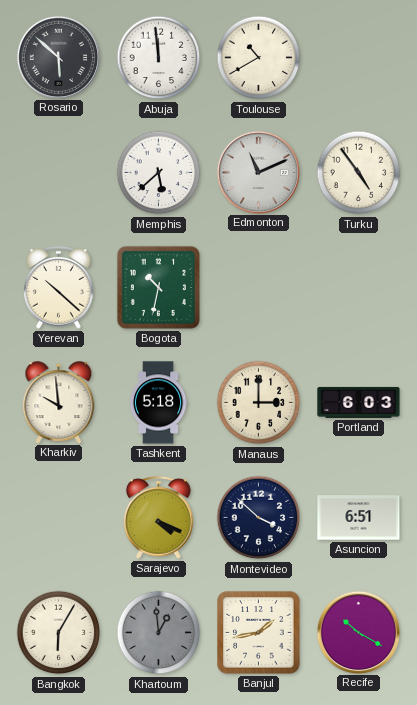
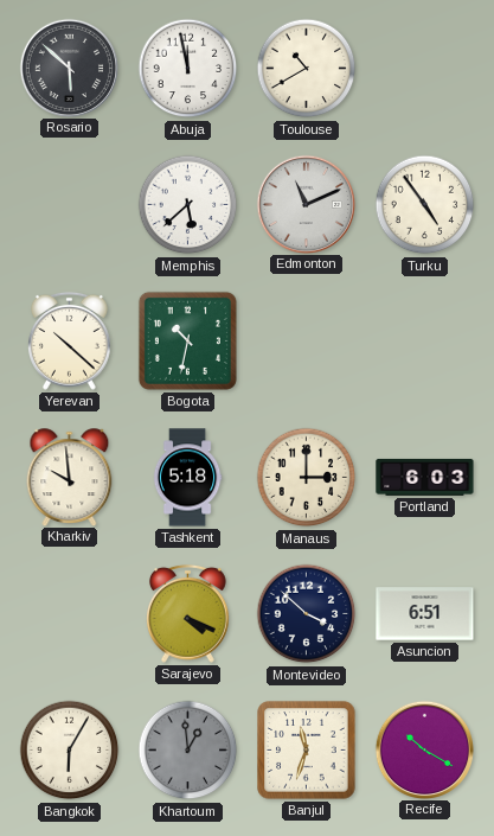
Abuja: 11:59 -> 11:58
Banjul: 1:43 -> 11:33
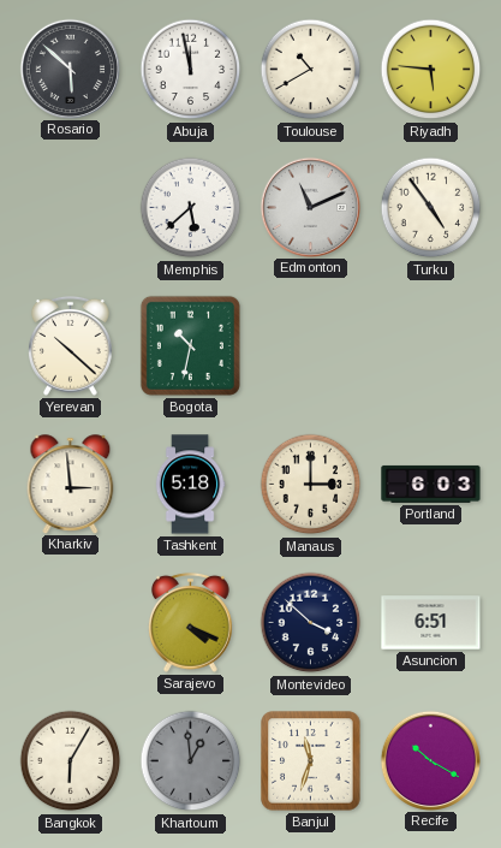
Riyadh: none -> 5:46
Kharkiv: 9:59 -> 2:59
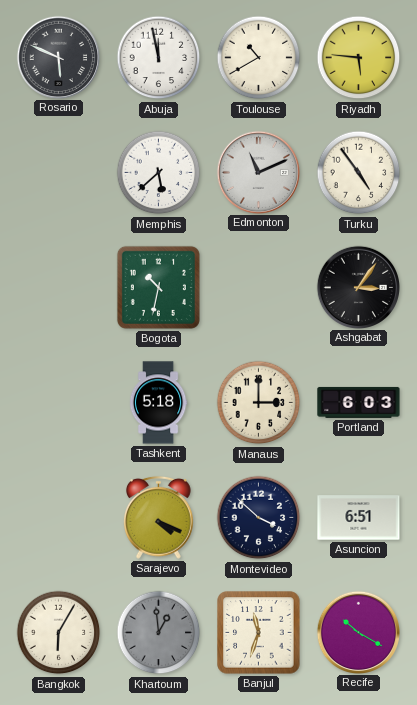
Rosario: 5:52 -> 5:49
Yerevan: 10:22 -> none
Ashgabat: none -> 3:06
Kharkiv: 2:59 -> none
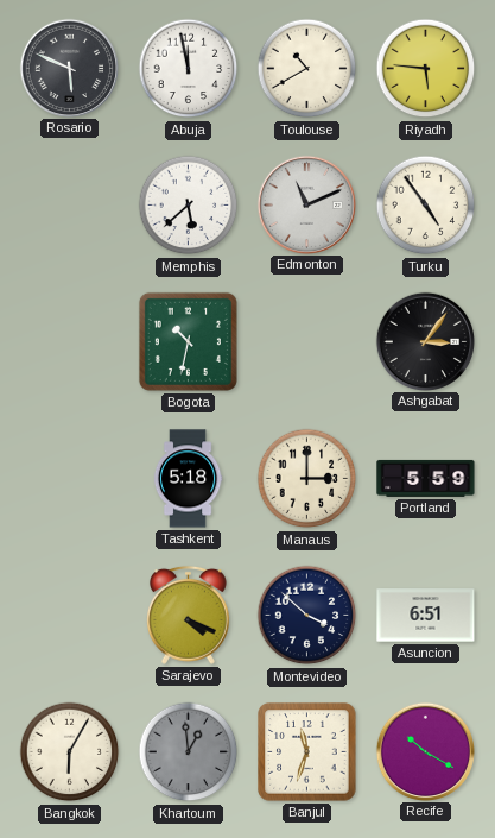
Portland: 6:03 -> 5:59
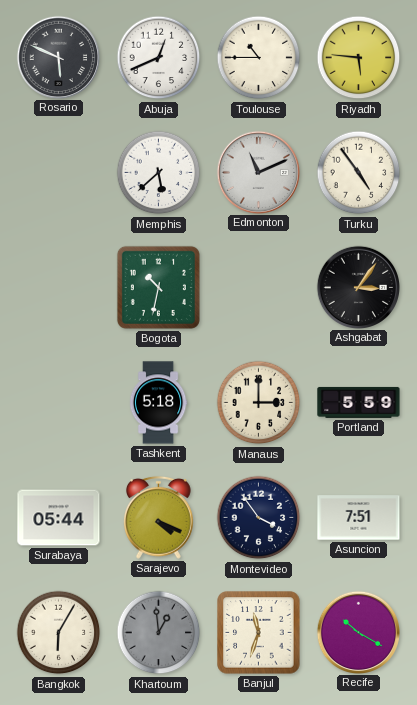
Abuja: 11:58 -> 12:41
Toulouse: 10:40 -> 10:45
Surabaya: none -> 05:44
Montevideo: 3:52 -> 3:54
Asuncion: 6:51 -> 7:51
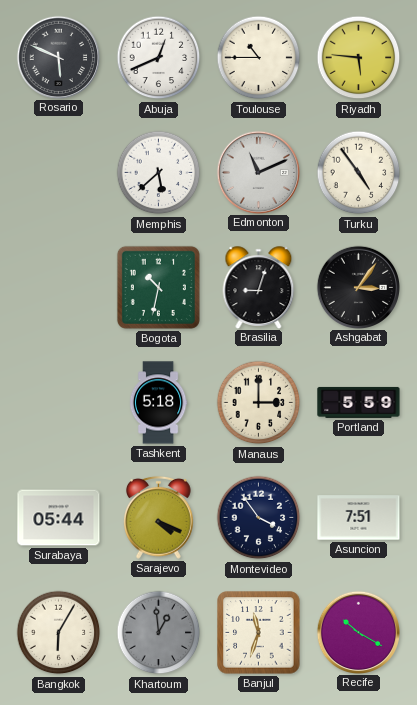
Brasilia: none -> 9:03
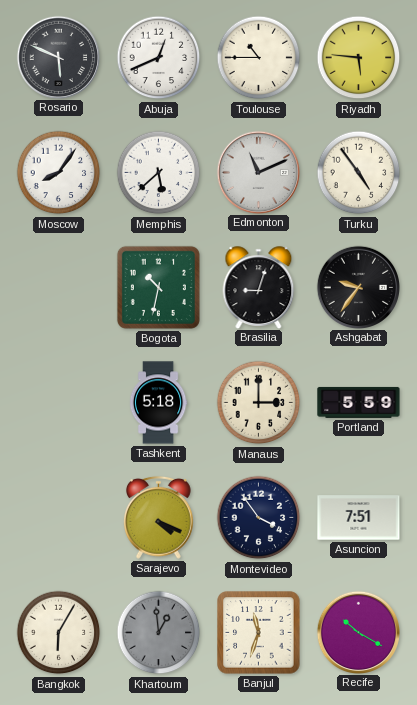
Moscow: none -> 8:06
Ashgabat: 3:06 -> 9:36
Surabaya: 05:44 -> none
